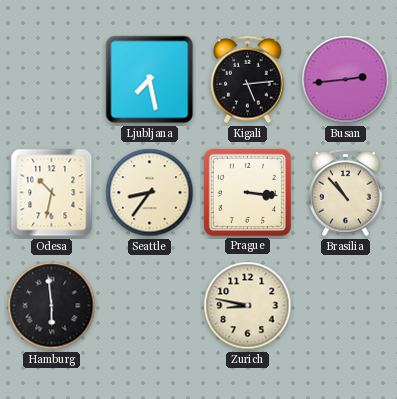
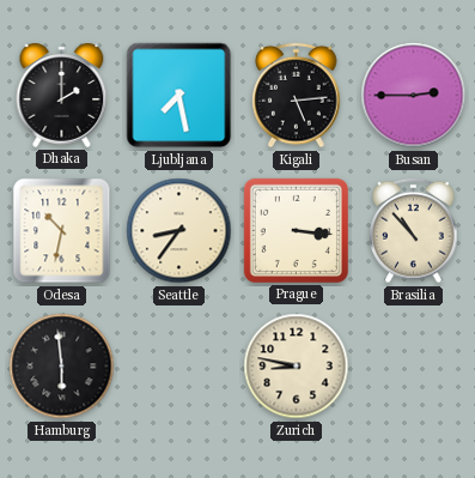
Dhaka: none -> 2:00
Busan: 2:44 -> 2:45
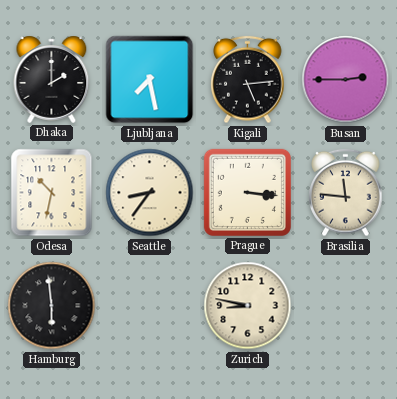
Brasilia: 10:53 -> 11:46
